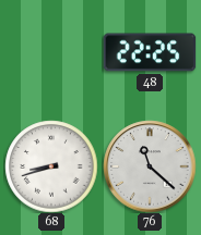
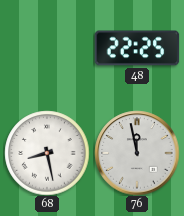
68: 8:42 -> 8:28
76: 11:22 -> 11:58
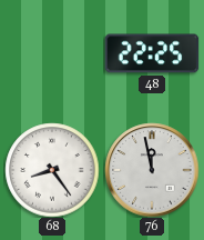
68: 8:28 -> 8:24
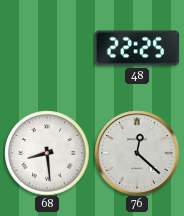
68: 8:24 -> 8:29
76: 11:58 -> 12:22
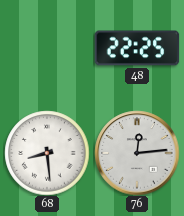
76: 12:22 -> 12:14
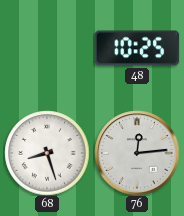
48: 22:25 -> 10:25
68: 8:29 -> 8:27
